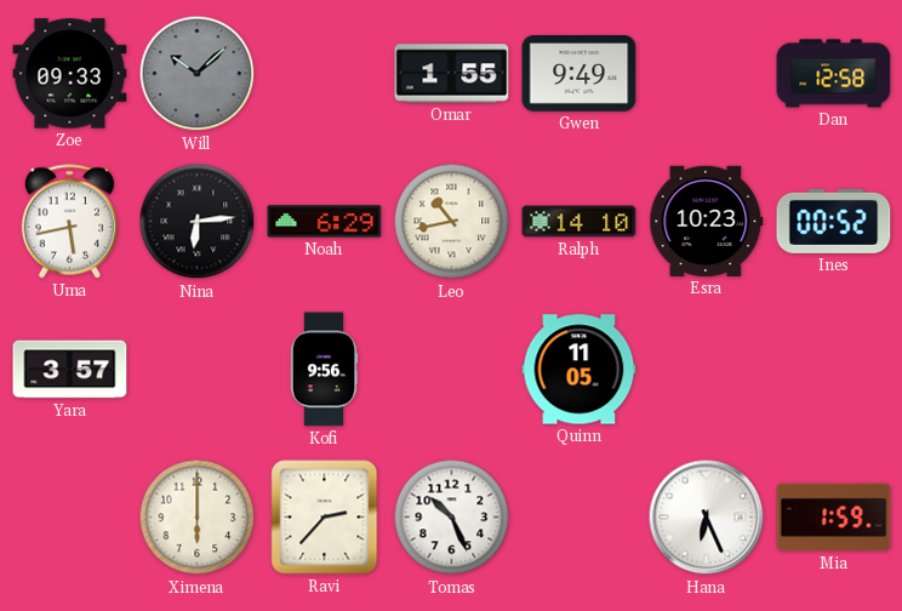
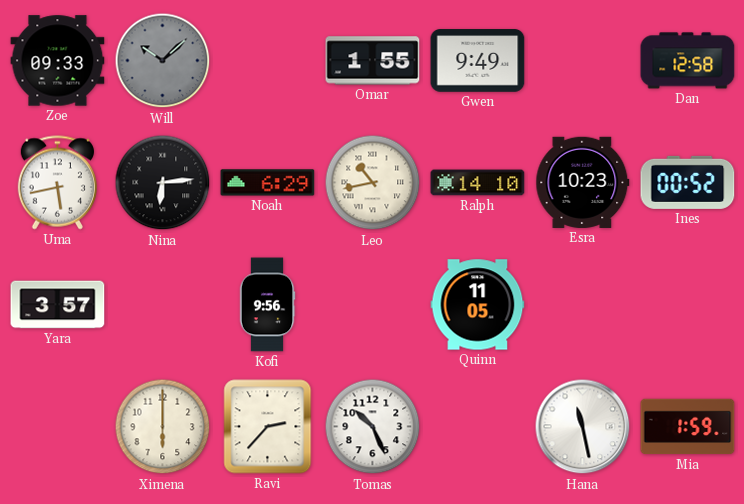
Hana: 6:26 -> 11:28
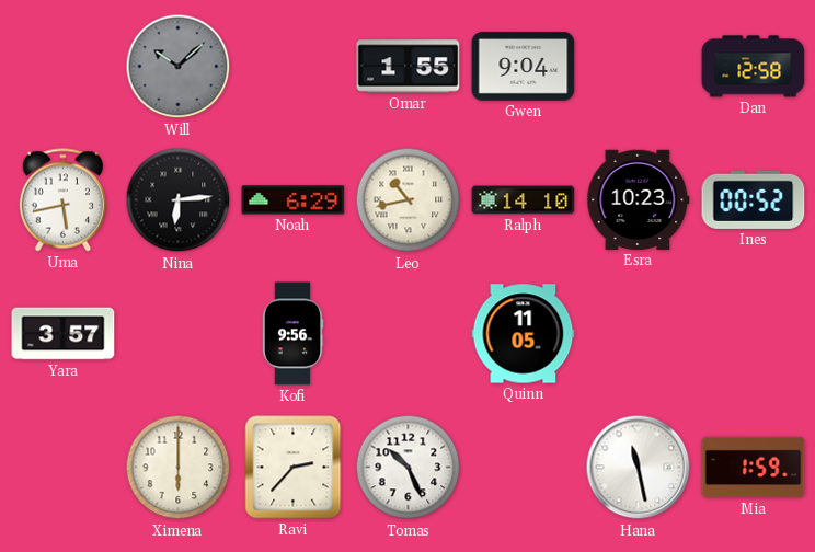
Zoe: 09:33 -> none
Gwen: 9:49 -> 9:04
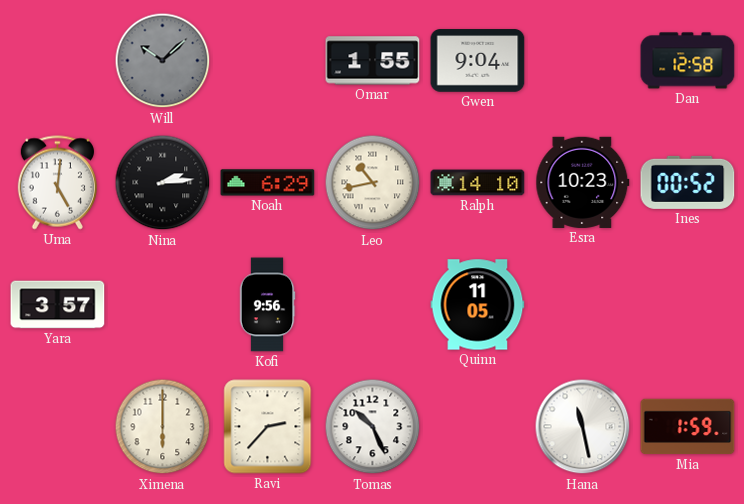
Uma: 5:43 -> 5:01
Nina: 6:14 -> 2:14
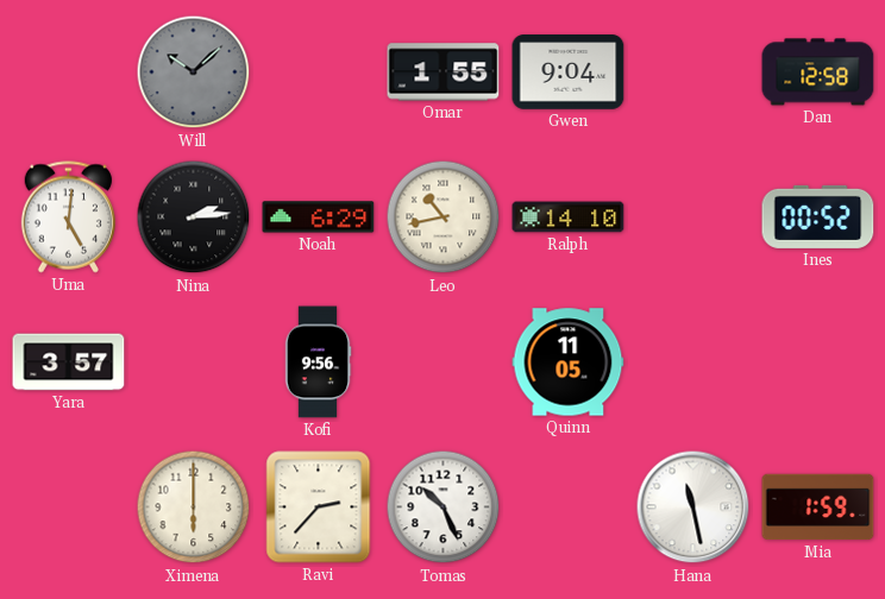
Esra: 10:23 -> none
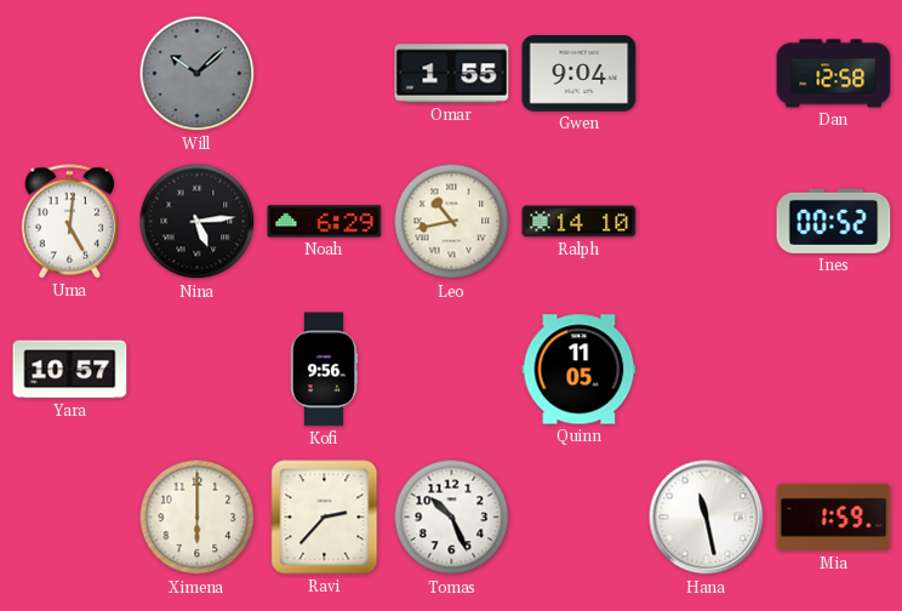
Nina: 2:14 -> 5:14
Yara: 3:57 -> 10:57
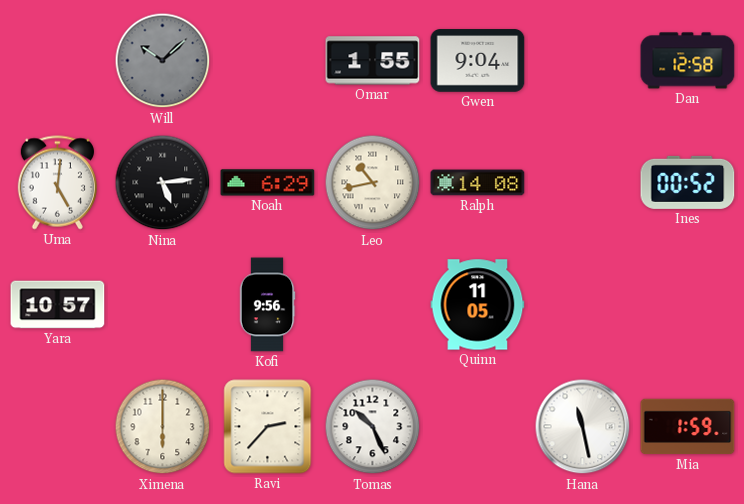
Ralph: 14:10 -> 14:08
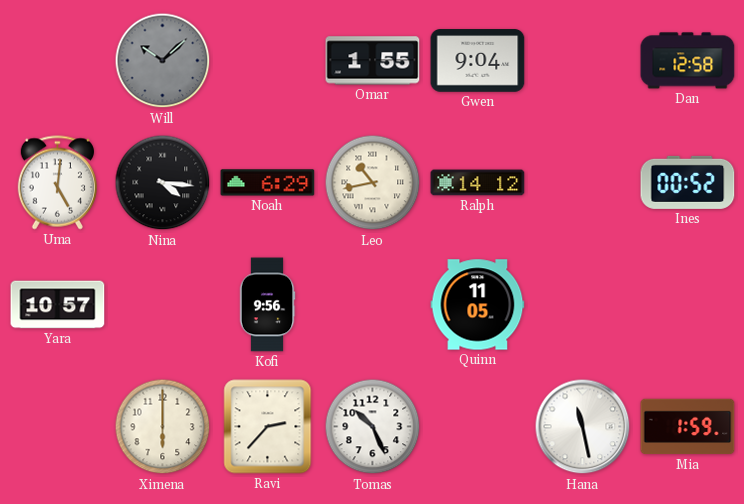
Nina: 5:14 -> 4:16
Ralph: 14:08 -> 14:12
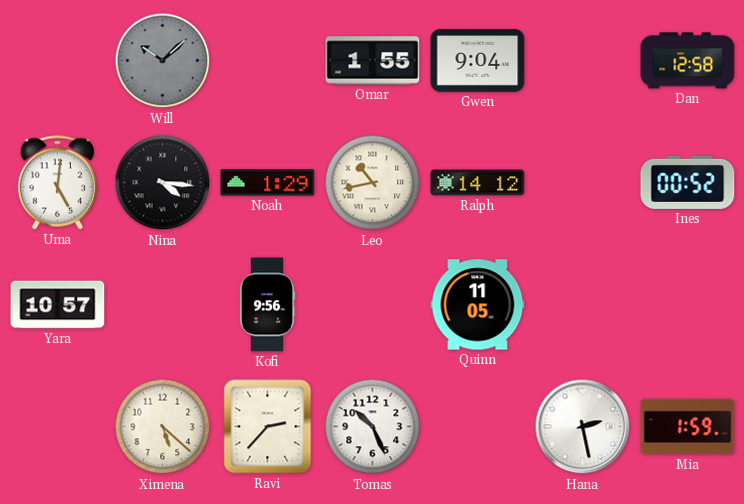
Noah: 6:29 -> 1:29
Ximena: 6:00 -> 5:22
Hana: 11:28 -> 2:28
